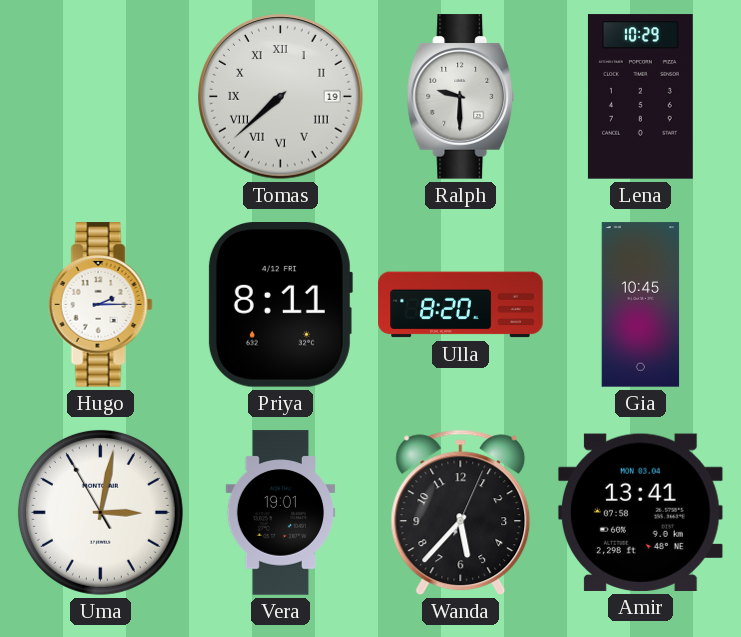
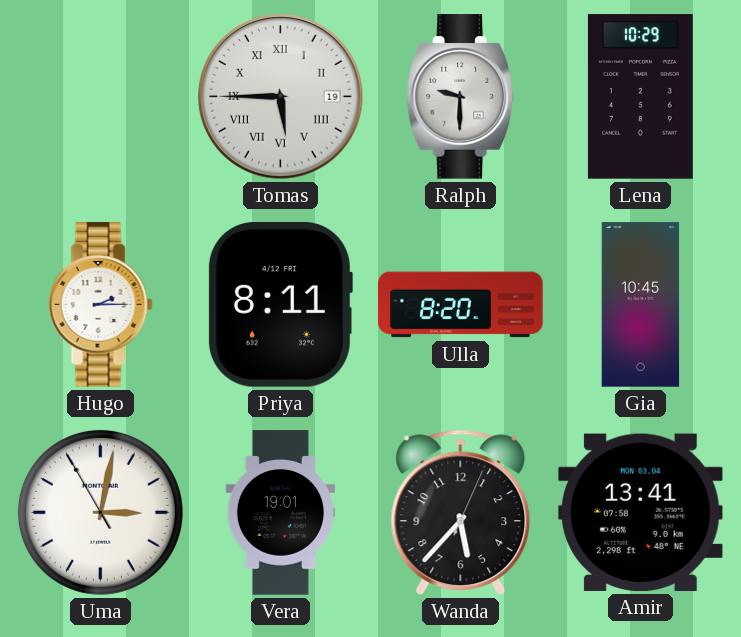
Tomas: 7:38 -> 5:45
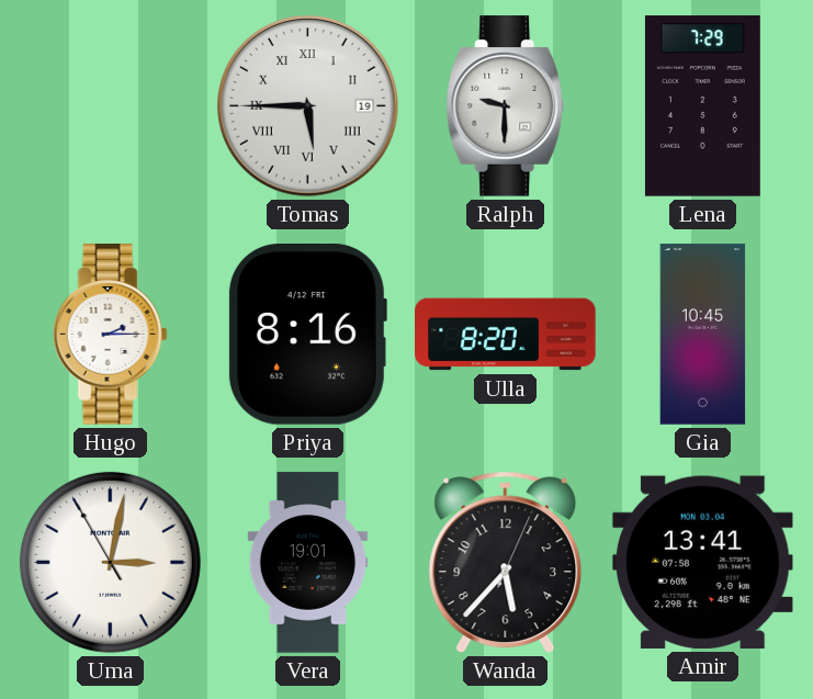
Lena: 10:29 -> 7:29
Priya: 8:11 -> 8:16
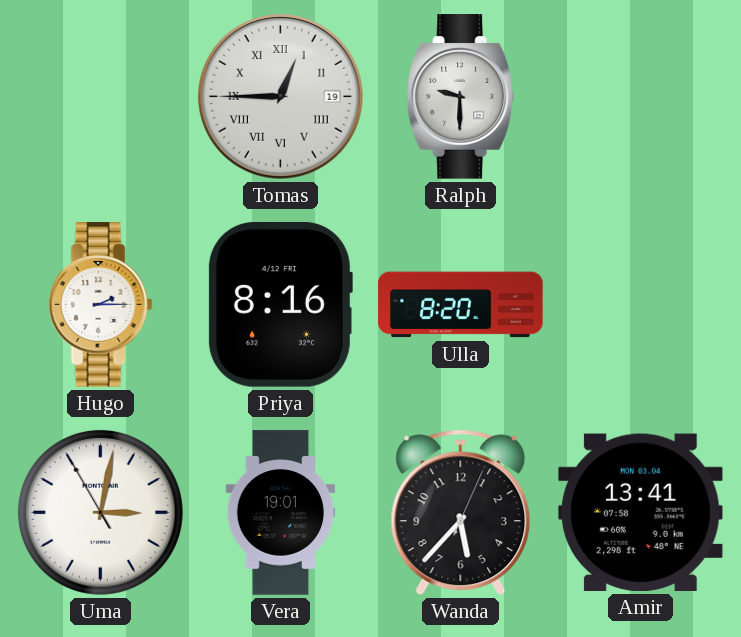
Tomas: 5:45 -> 12:45
Lena: 7:29 -> none
Gia: 10:45 -> none
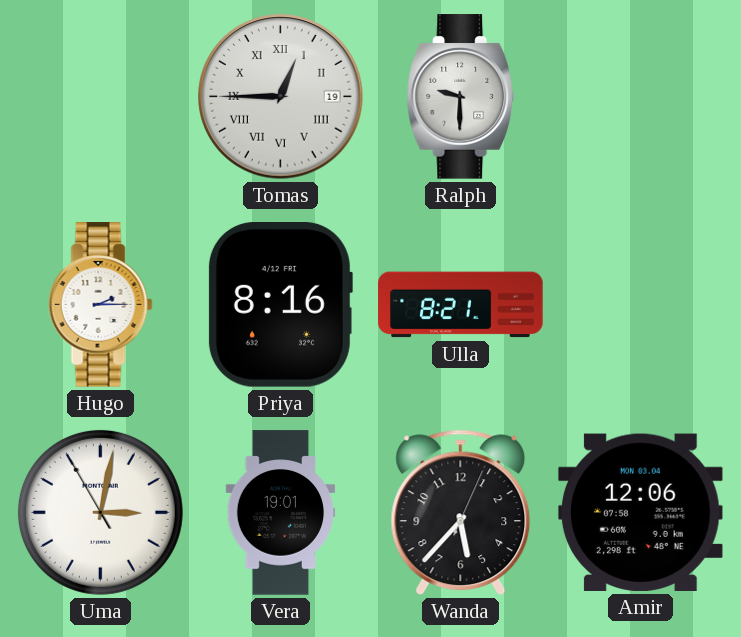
Ulla: 8:20 -> 8:21
Amir: 13:41 -> 12:06
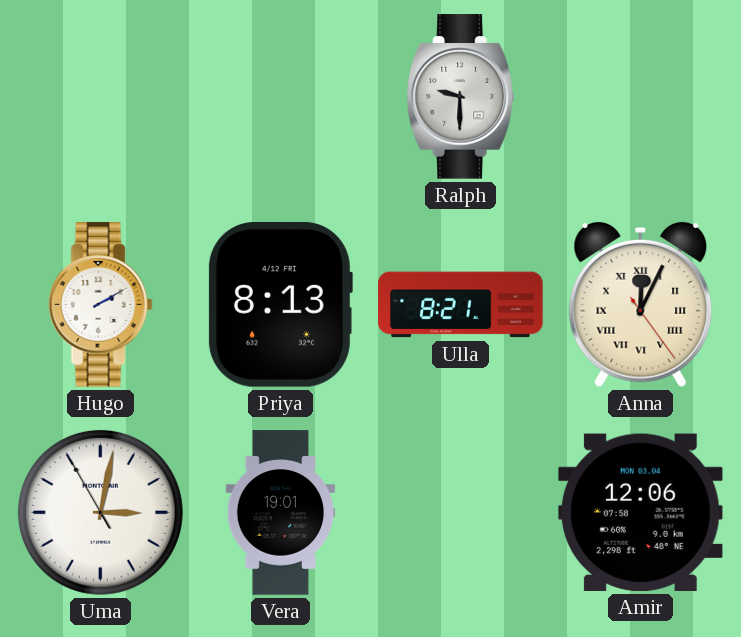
Tomas: 12:45 -> none
Hugo: 2:15 -> 2:10
Priya: 8:16 -> 8:13
Anna: none -> 12:04
Wanda: 5:37 -> none
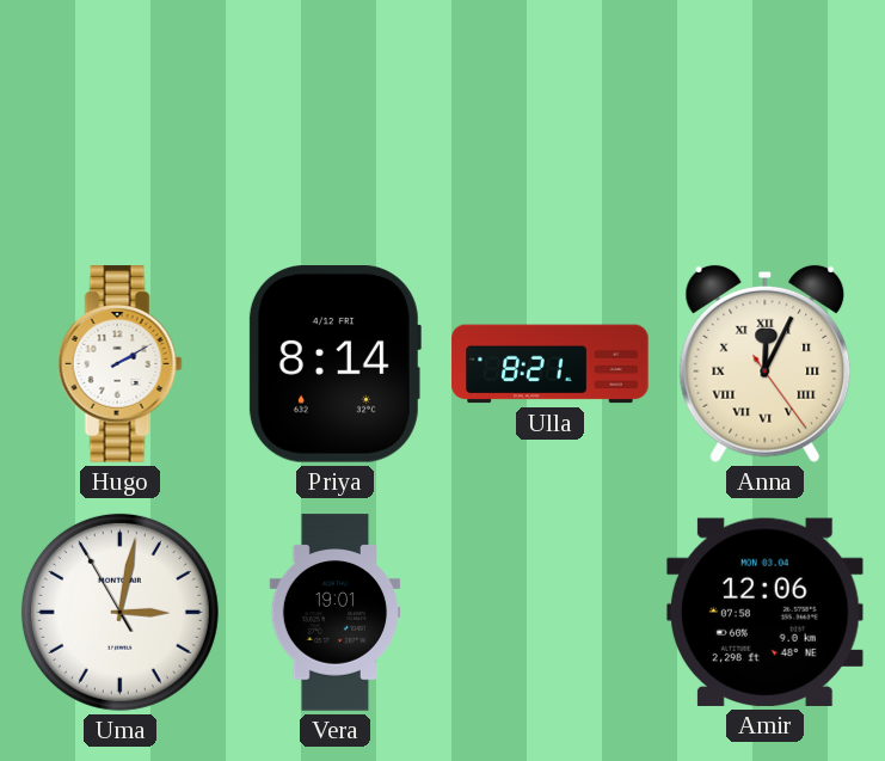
Ralph: 9:30 -> none
Priya: 8:13 -> 8:14
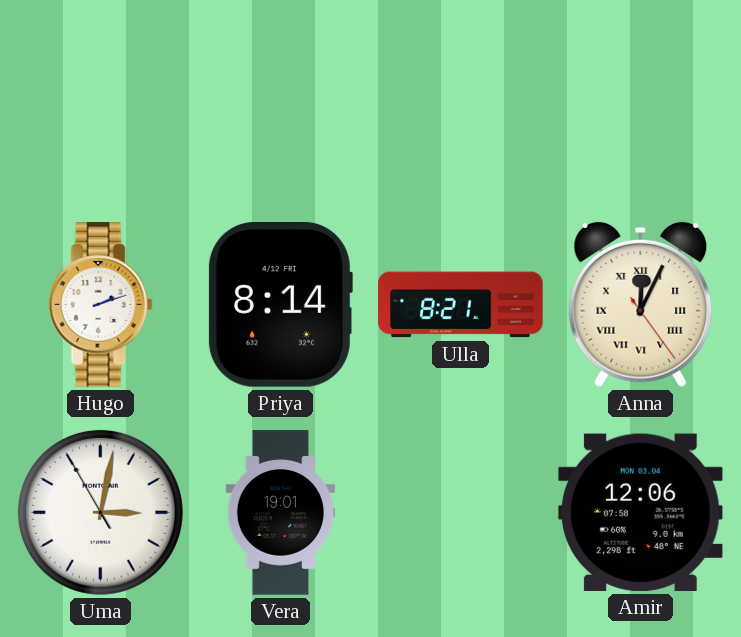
Hugo: 2:10 -> 2:12
